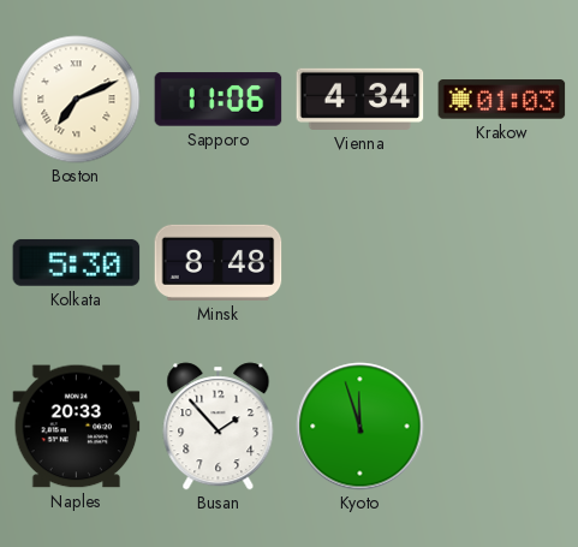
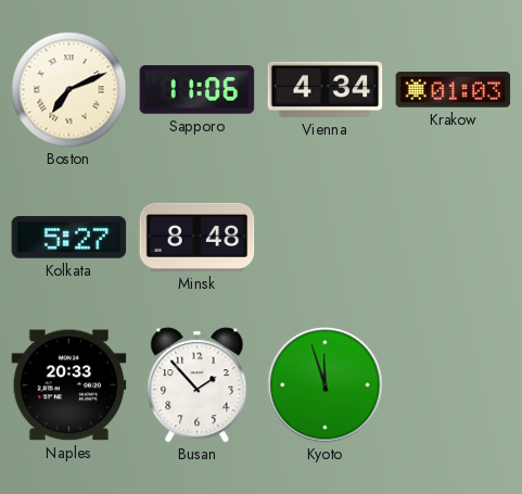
Kolkata: 5:30 -> 5:27
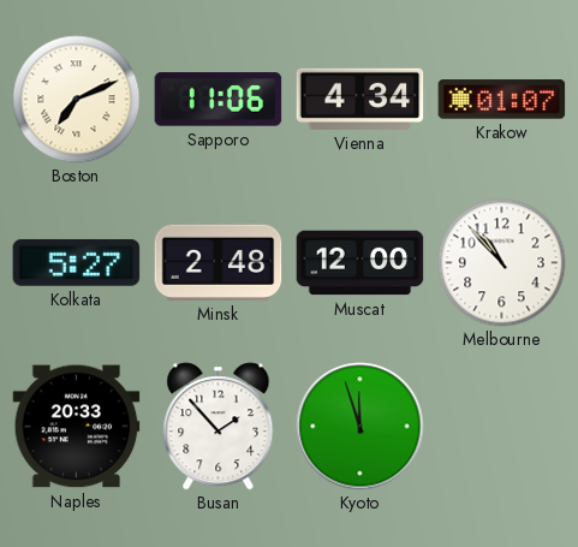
Krakow: 01:03 -> 01:07
Minsk: 8:48 -> 2:48
Muscat: none -> 12:00
Melbourne: none -> 10:53
